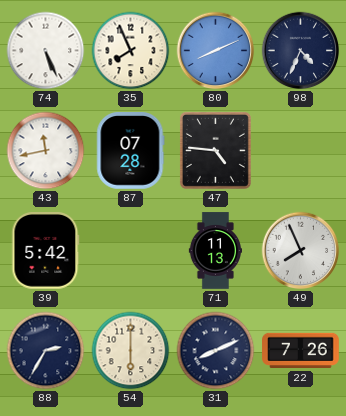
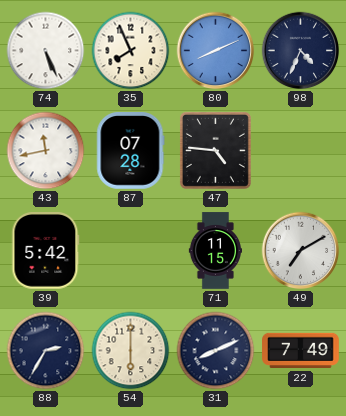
71: 11:13 -> 11:15
49: 7:56 -> 7:10
22: 7:26 -> 7:49
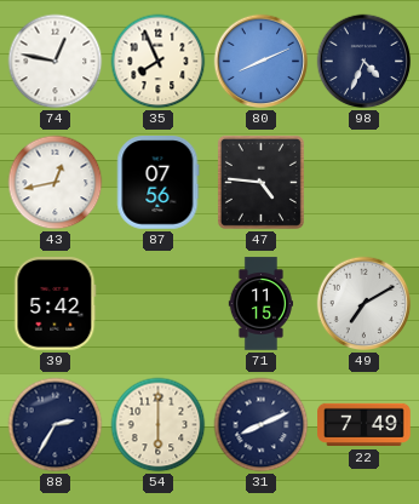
74: 5:26 -> 12:47
43: 11:43 -> 12:43
87: 07:28 -> 07:56
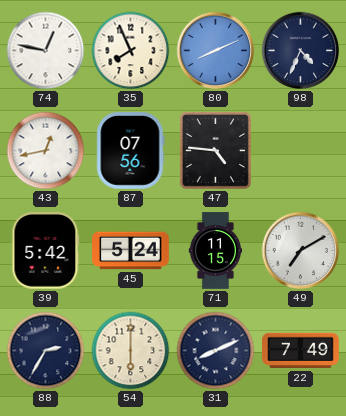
45: none -> 5:24
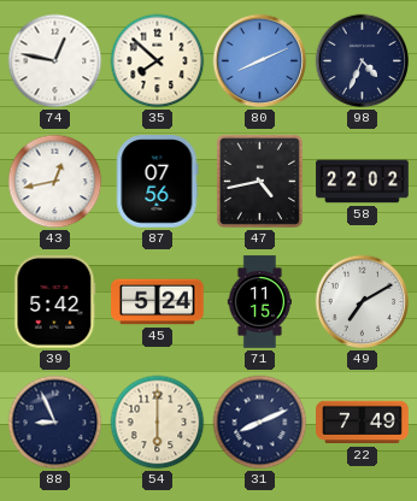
35: 7:56 -> 7:52
47: 4:46 -> 4:43
58: none -> 22:02
88: 2:35 -> 8:56
